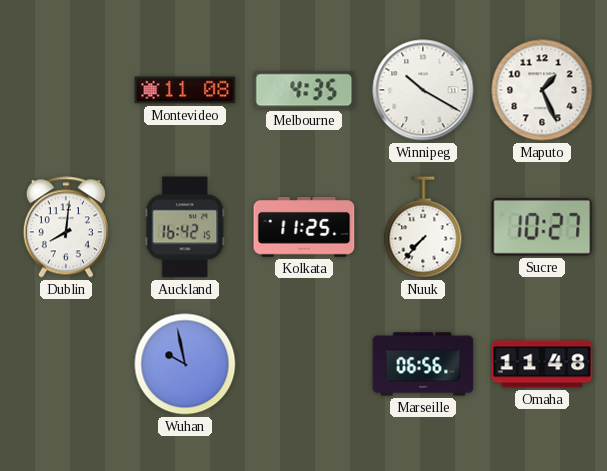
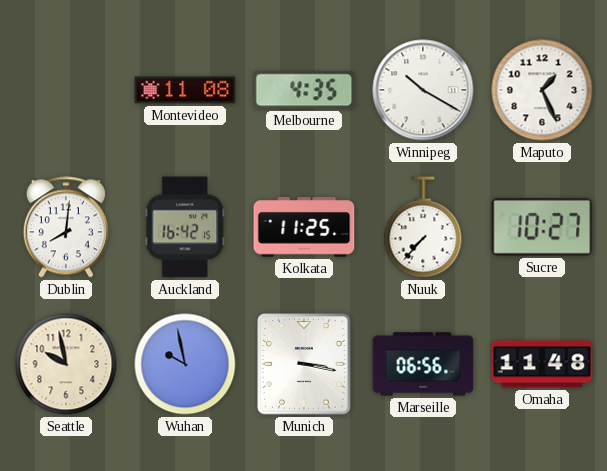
Seattle: none -> 9:58
Munich: none -> 3:17
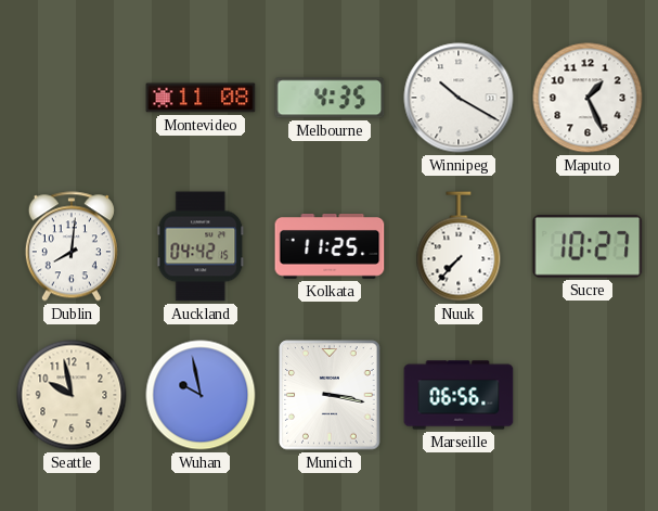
Auckland: 16:42 -> 04:42
Omaha: 11:48 -> none
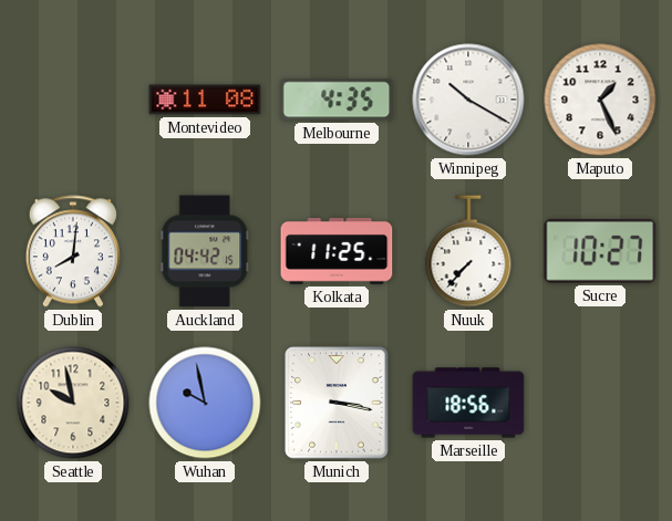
Marseille: 06:56 -> 18:56
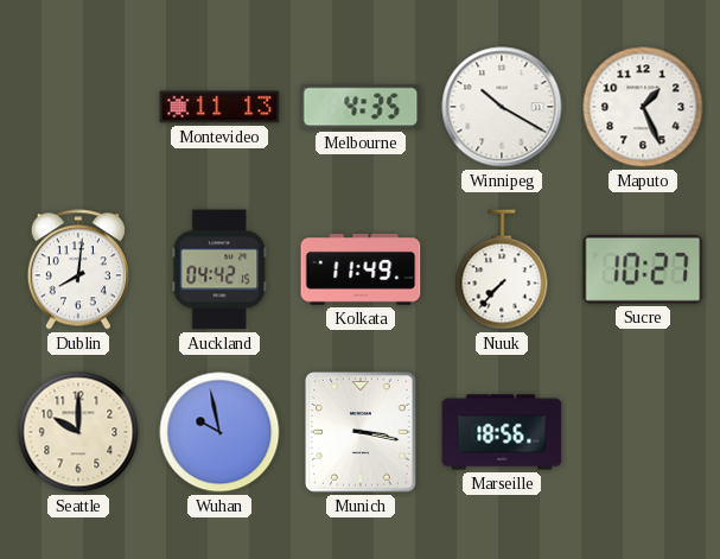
Montevideo: 11:08 -> 11:13
Kolkata: 11:25 -> 11:49
Seattle: 9:58 -> 10:00
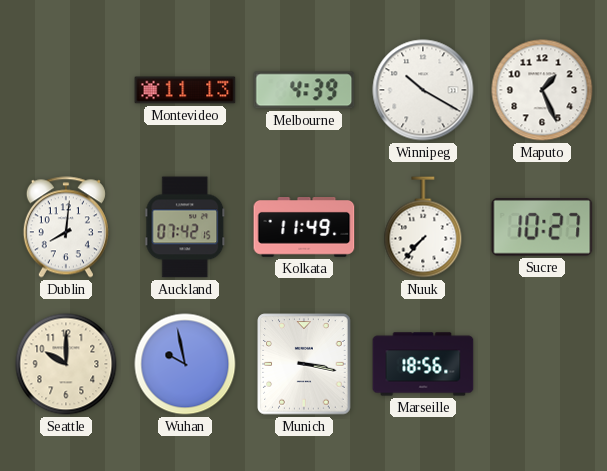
Melbourne: 4:35 -> 4:39
Auckland: 04:42 -> 07:42
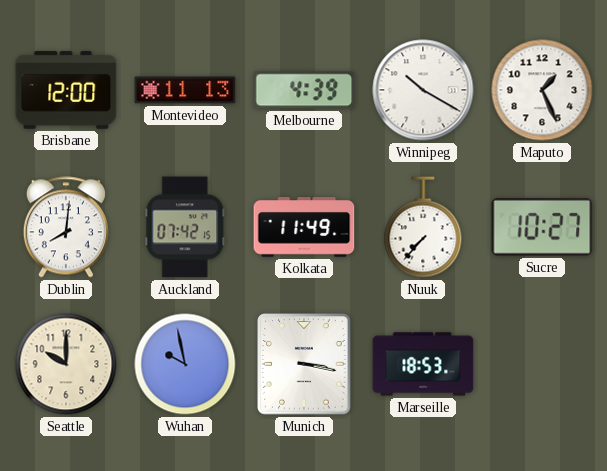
Brisbane: none -> 12:00
Marseille: 18:56 -> 18:53
